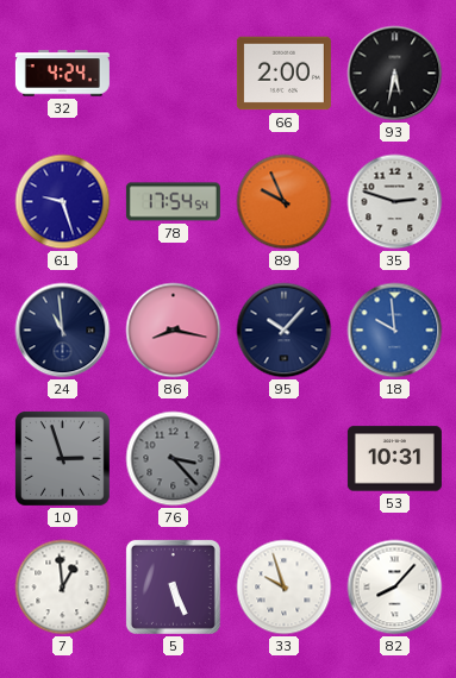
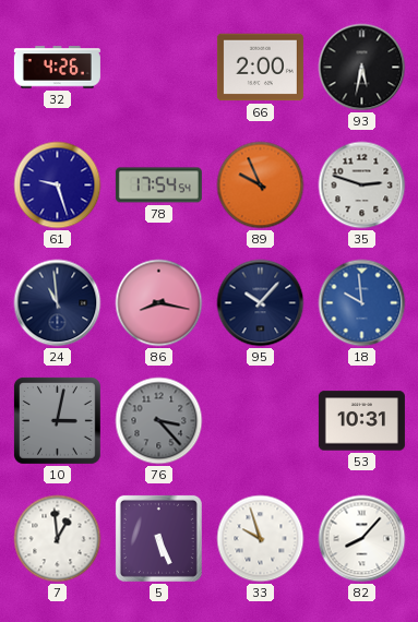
32: 4:24 -> 4:26
10: 2:57 -> 3:02
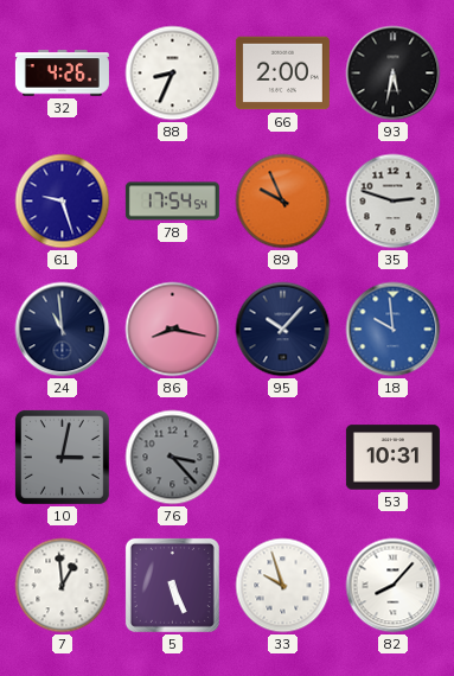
88: none -> 8:34
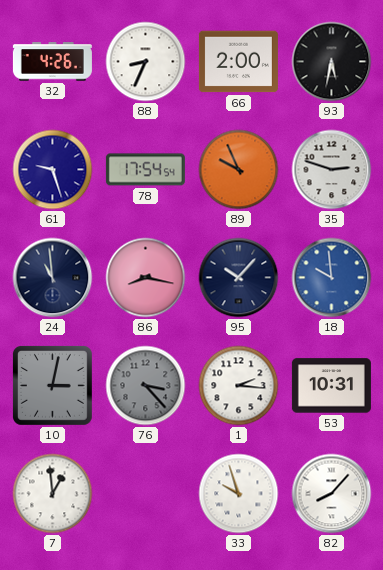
1: none -> 2:16
5: 5:26 -> none
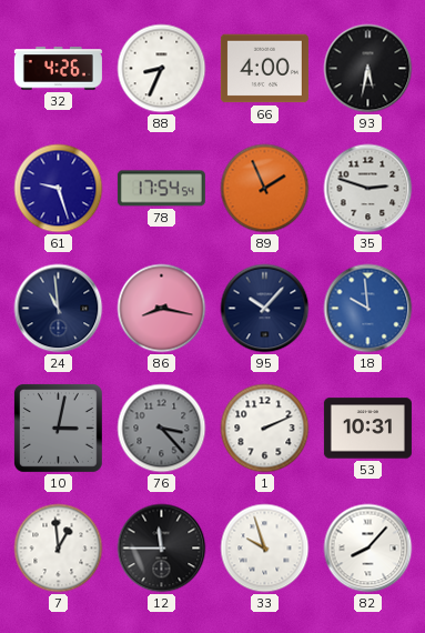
66: 2:00 -> 4:00
89: 9:56 -> 1:56
1: 2:16 -> 2:11
12: none -> 11:45
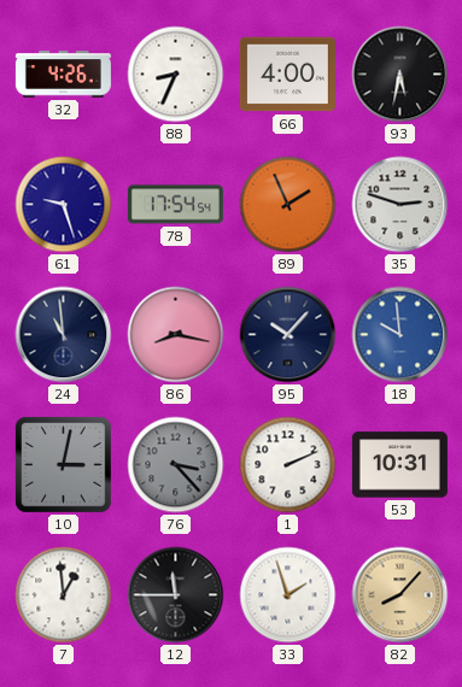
33: 9:57 -> 1:57
82 dial: white -> champagne
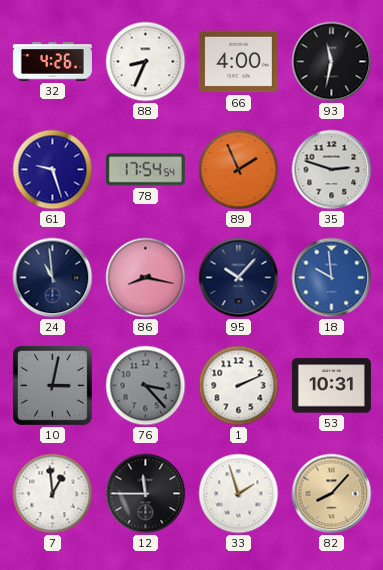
93: 5:32 -> 11:32
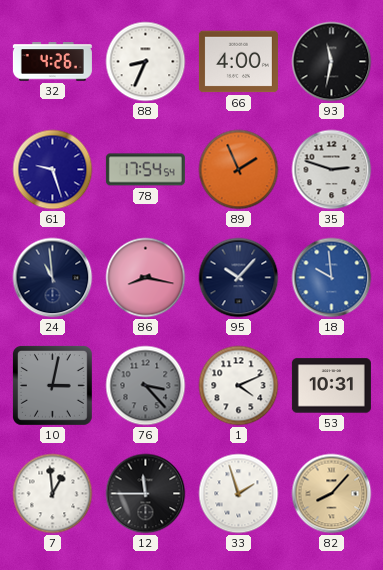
1: 2:11 -> 4:11
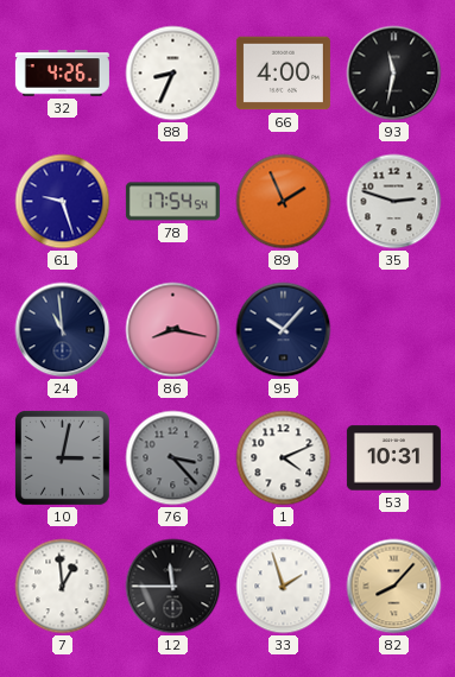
18: 9:59 -> none
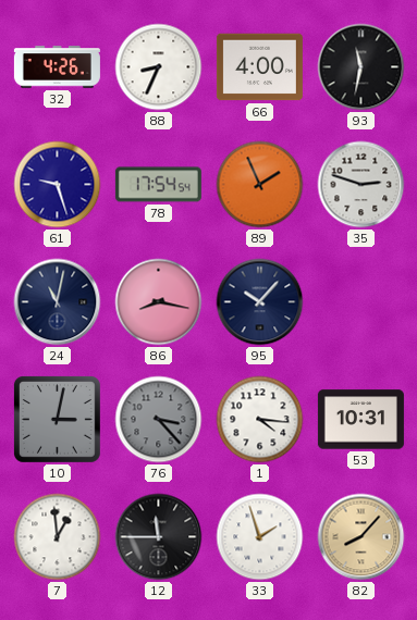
24: 10:59 -> 11:02
1: 4:11 -> 4:16
